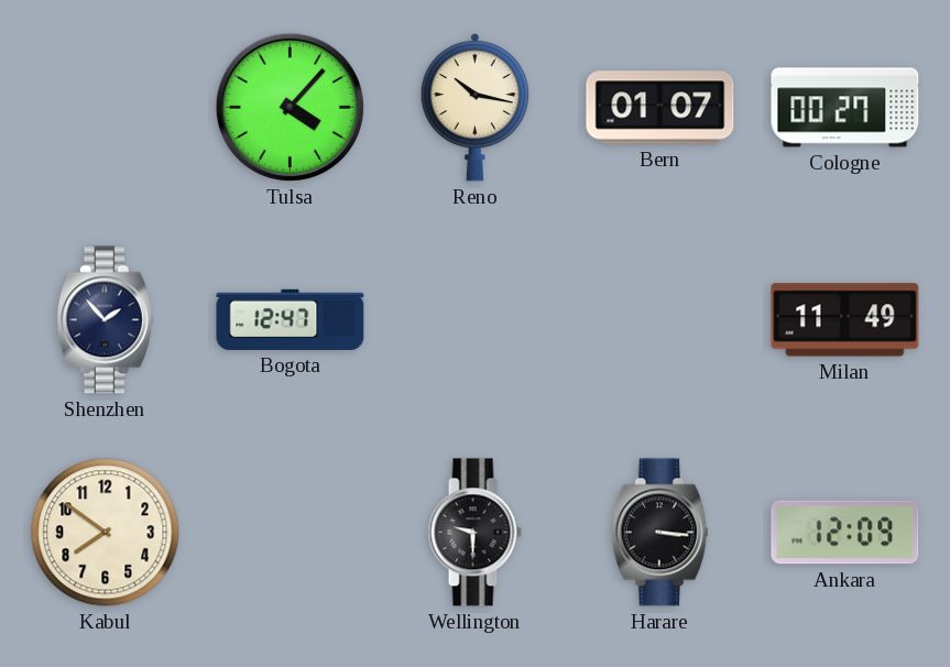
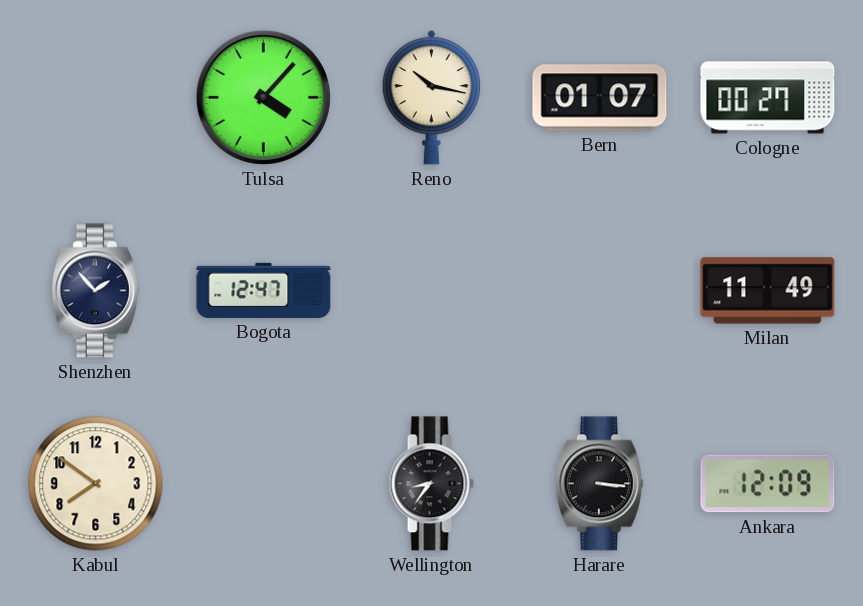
Wellington: 9:30 -> 8:36
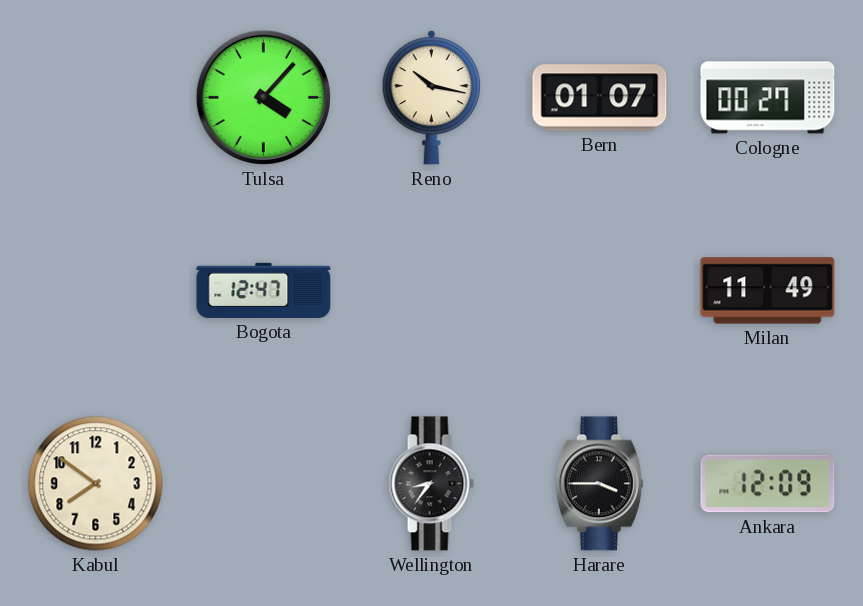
Shenzhen: 1:53 -> none
Harare: 3:16 -> 3:45
